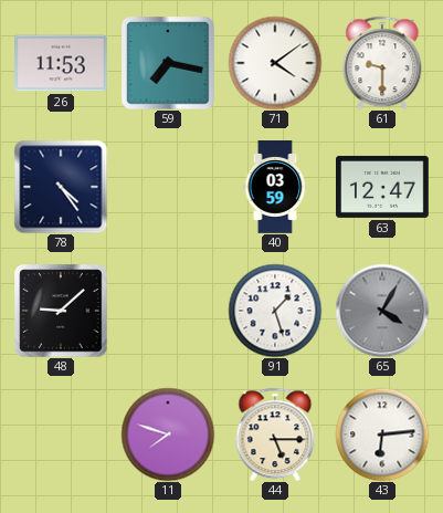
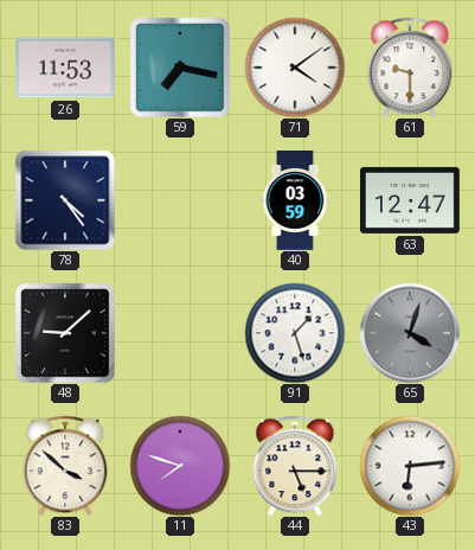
65: 4:05 -> 4:03
83: none -> 3:52
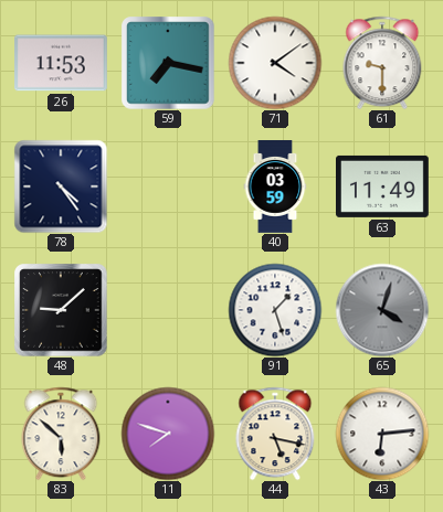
63: 12:47 -> 11:49
83: 3:52 -> 5:52
44: 5:15 -> 5:17
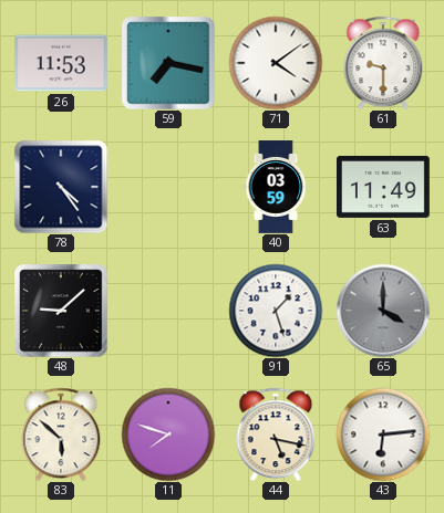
65: 4:03 -> 4:00
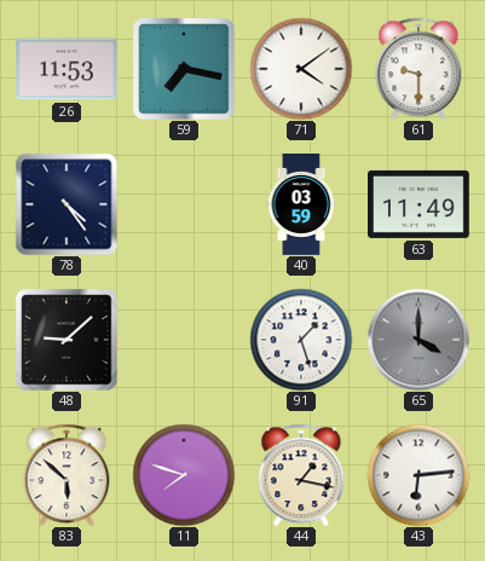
44: 5:17 -> 1:17
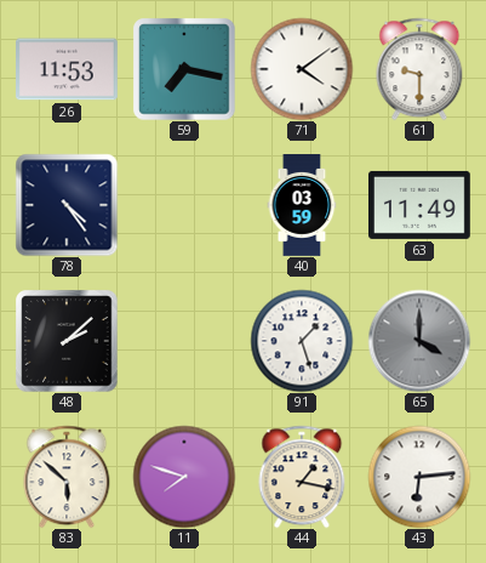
48: 9:08 -> 2:08
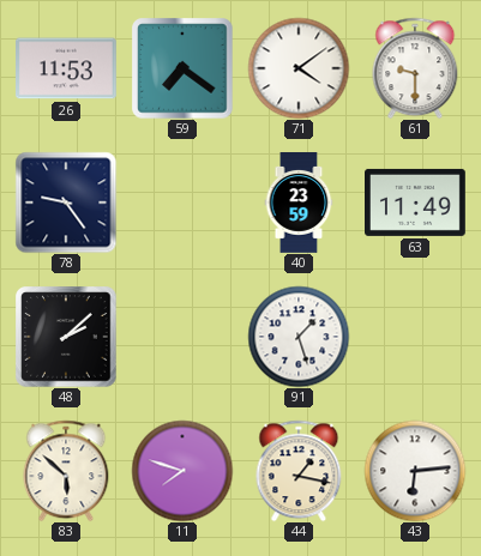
59: 7:17 -> 7:21
78: 4:24 -> 9:24
40: 03:59 -> 23:59
65: 4:00 -> none
